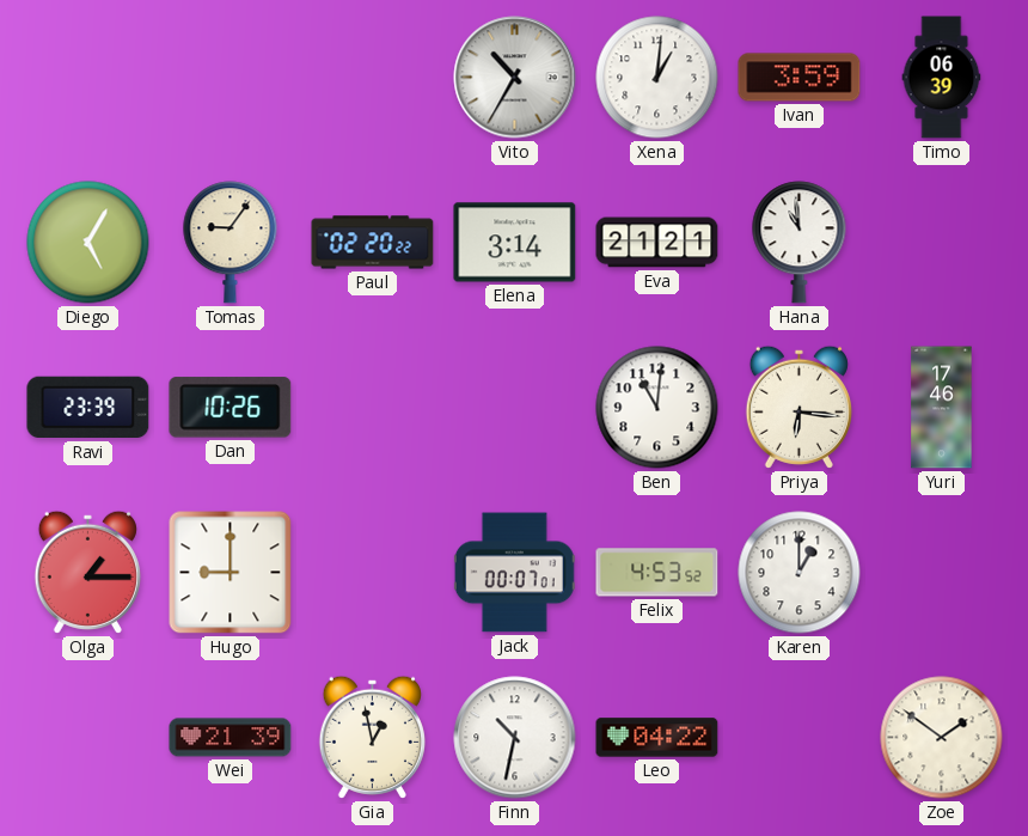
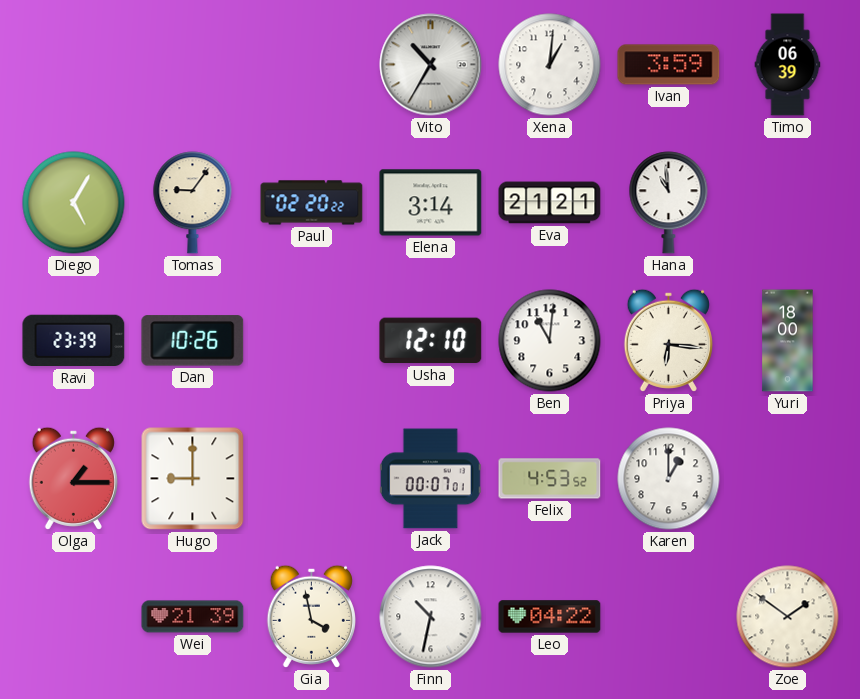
Usha: none -> 12:10
Yuri: 17:46 -> 18:00
Gia: 12:58 -> 3:58
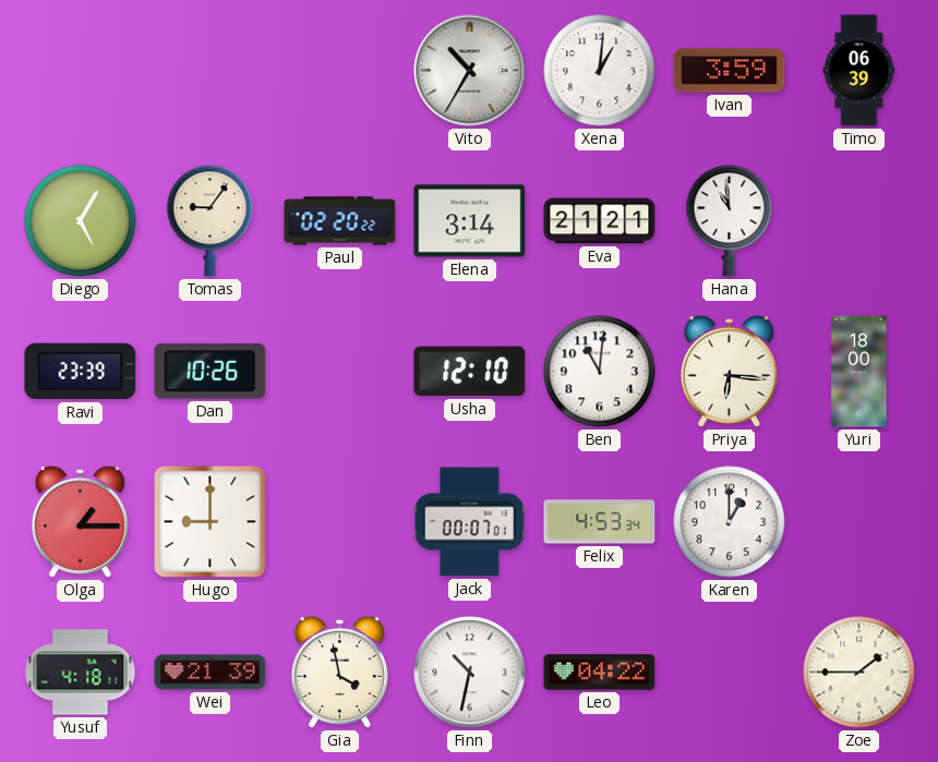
Felix: 4:53:52 -> 4:53:34
Yusuf: none -> 4:18
Zoe: 1:51 -> 1:45
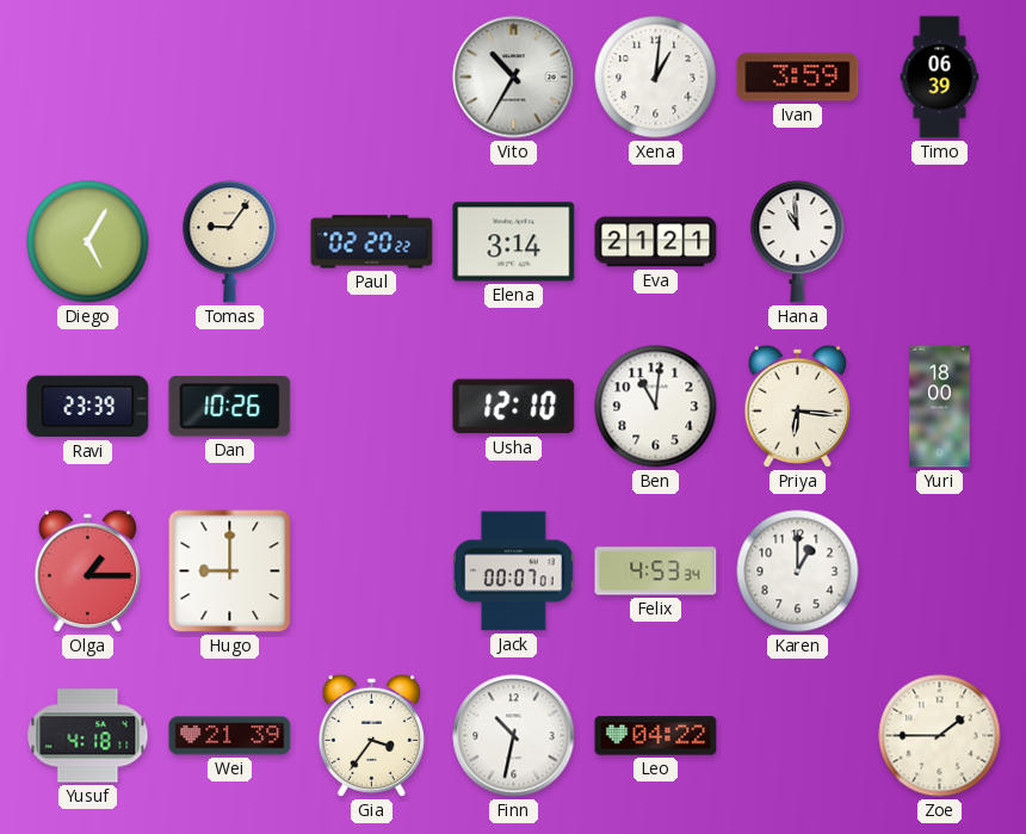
Gia: 3:58 -> 3:36
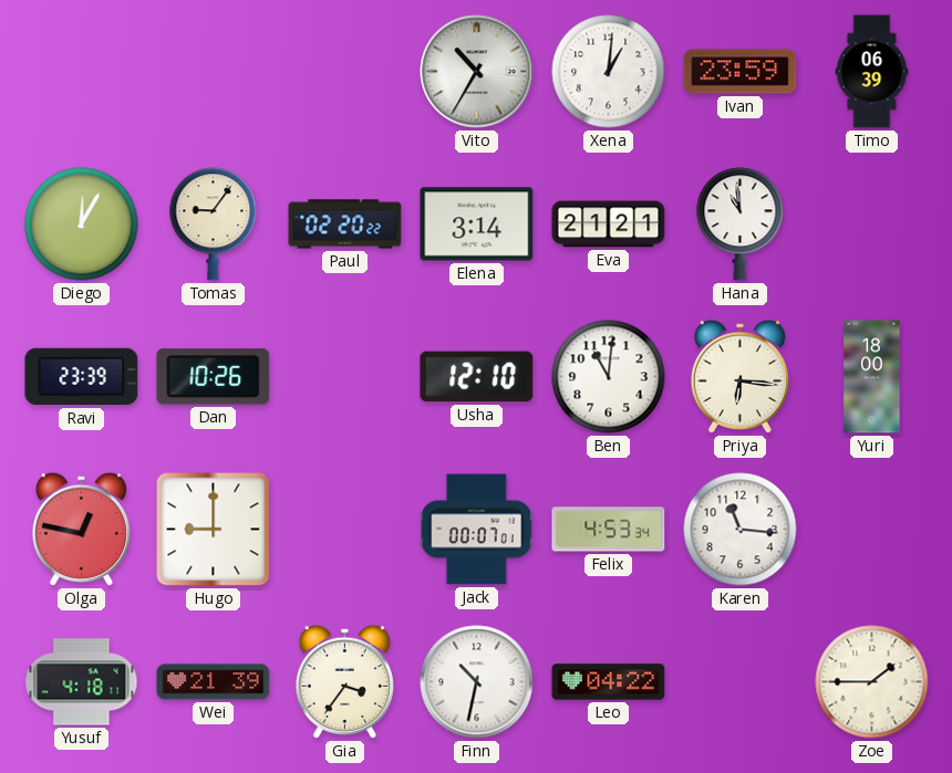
Ivan: 3:59 -> 23:59
Diego: 5:05 -> 12:05
Olga: 1:15 -> 12:47
Karen: 1:00 -> 11:16
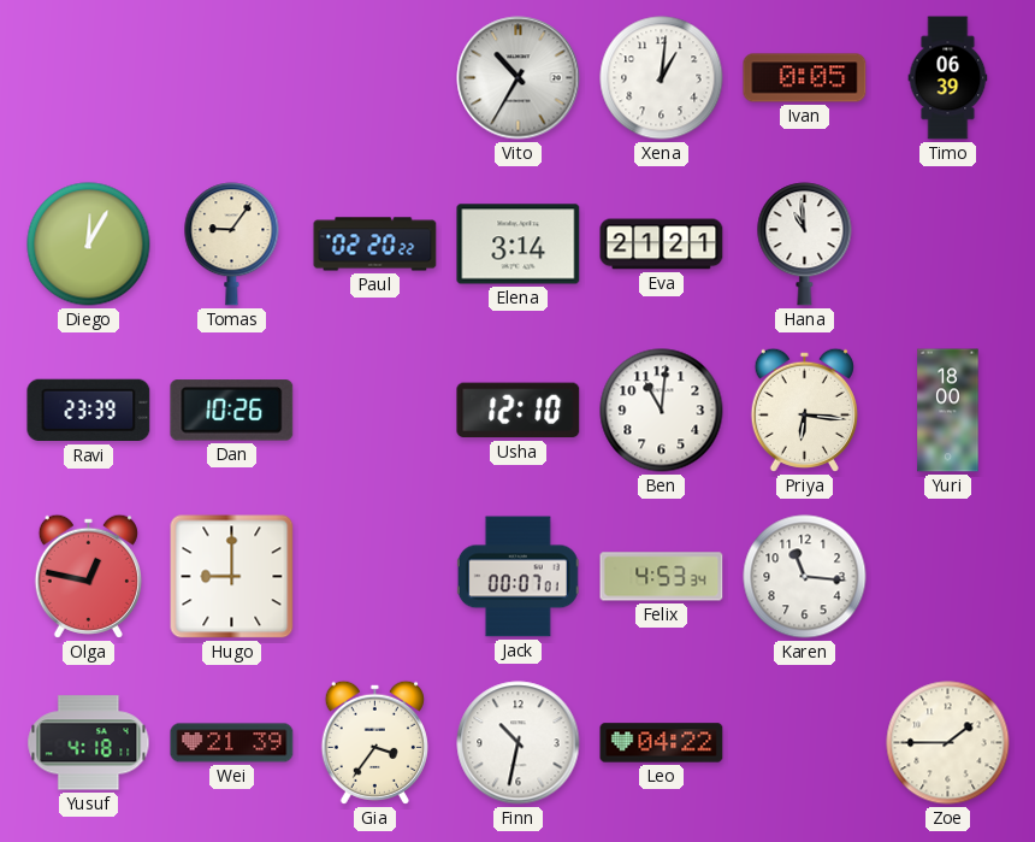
Ivan: 23:59 -> 0:05
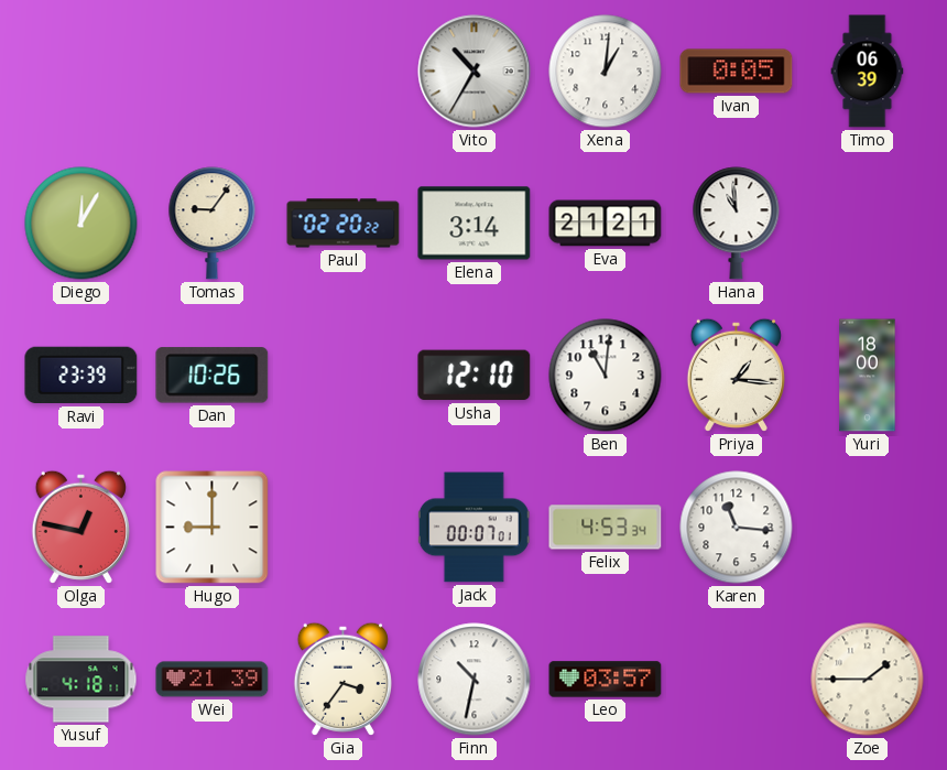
Priya: 6:16 -> 1:16
Leo: 04:22 -> 03:57
